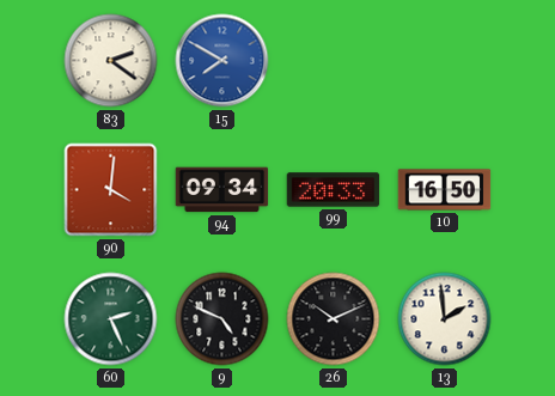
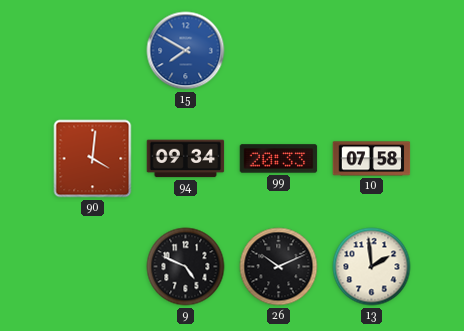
83: 2:21 -> none
10: 16:50 -> 07:58
60: 2:26 -> none
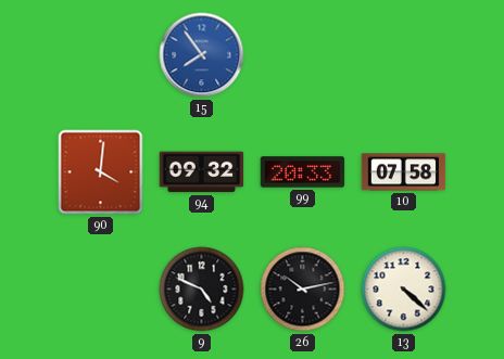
15: 7:50 -> 7:54
94: 09:34 -> 09:32
26: 10:11 -> 10:13
13: 1:59 -> 4:22
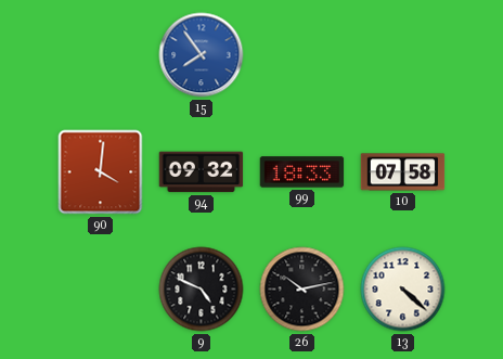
99: 20:33 -> 18:33
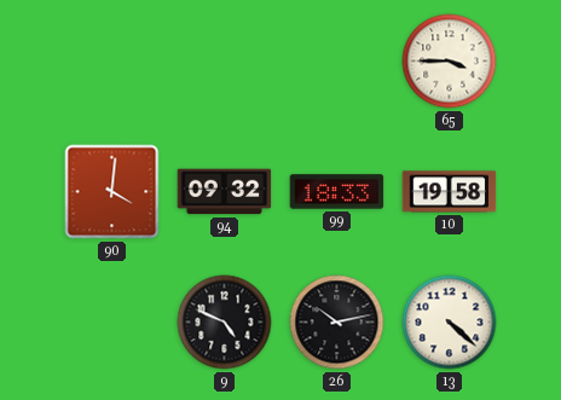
15: 7:54 -> none
65: none -> 3:45
10: 07:58 -> 19:58
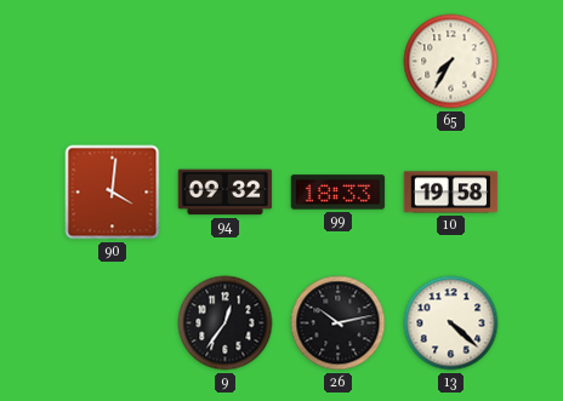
65: 3:45 -> 7:35
9: 4:49 -> 12:36
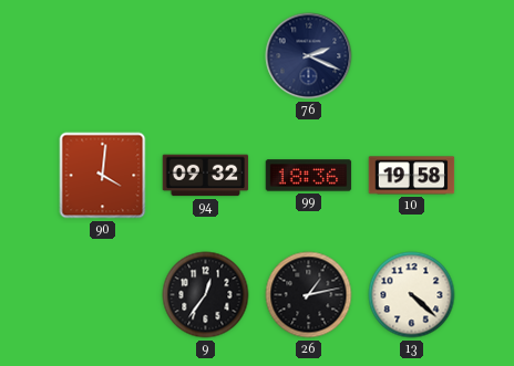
76: none -> 2:19
65: 7:35 -> none
99: 18:33 -> 18:36
26: 10:13 -> 1:13
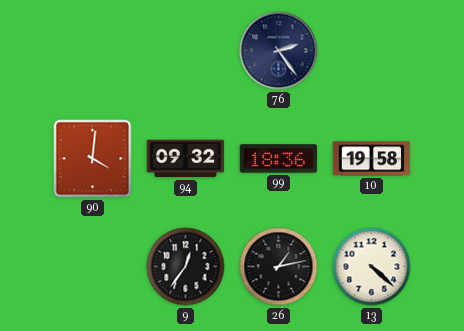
76: 2:19 -> 2:24
